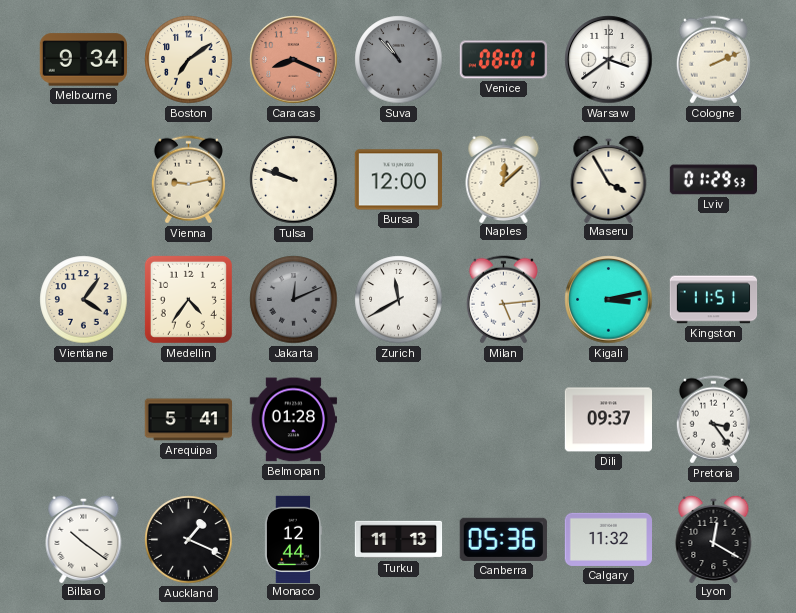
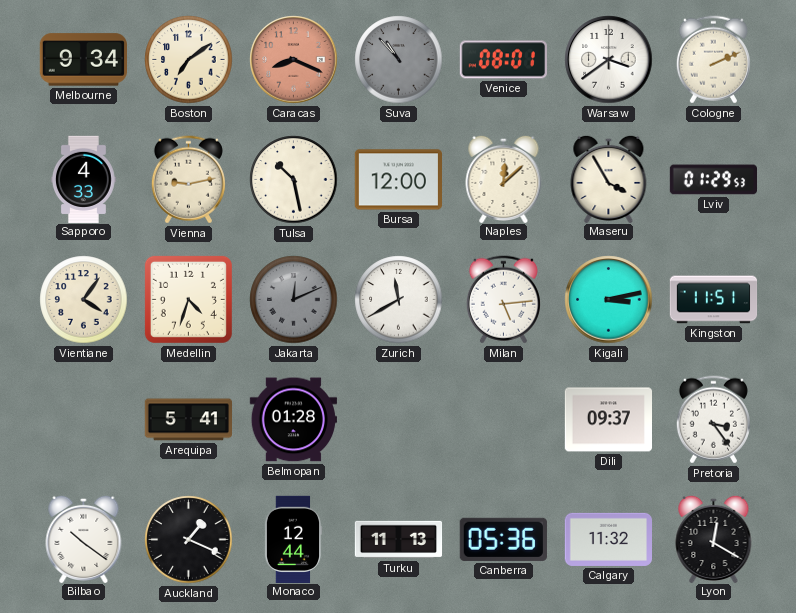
Sapporo: none -> 4:33
Tulsa: 9:48 -> 10:28
Medellin: 4:36 -> 4:33
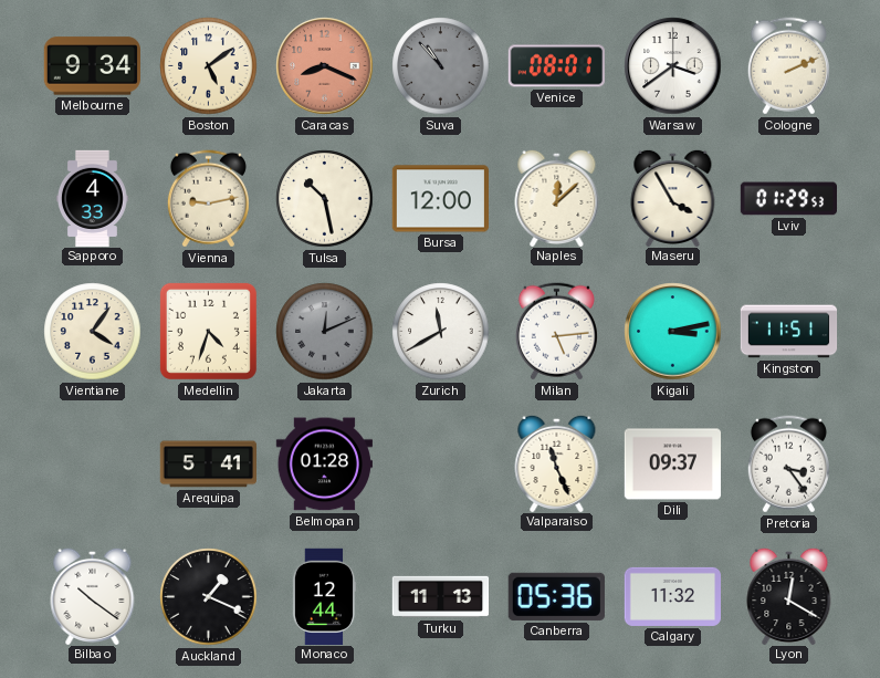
Boston: 7:09 -> 5:09
Valparaiso: none -> 11:26
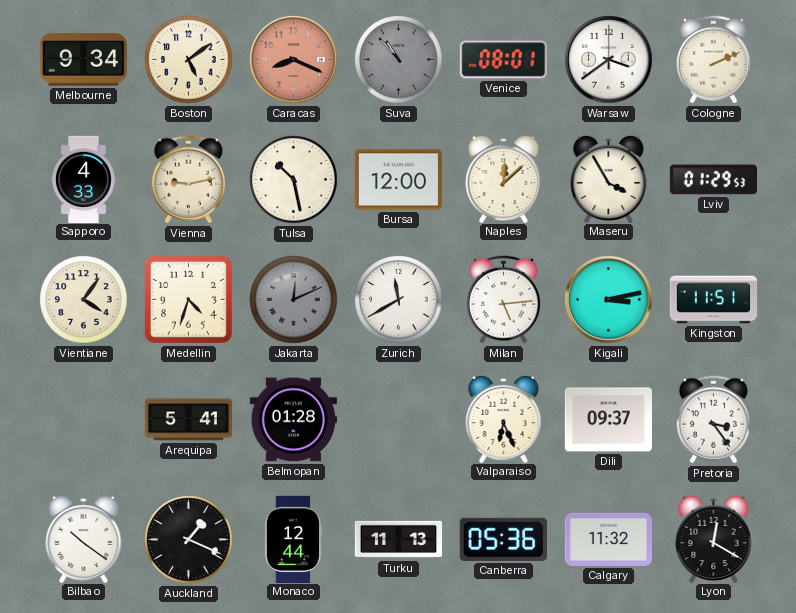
Valparaiso: 11:26 -> 6:26
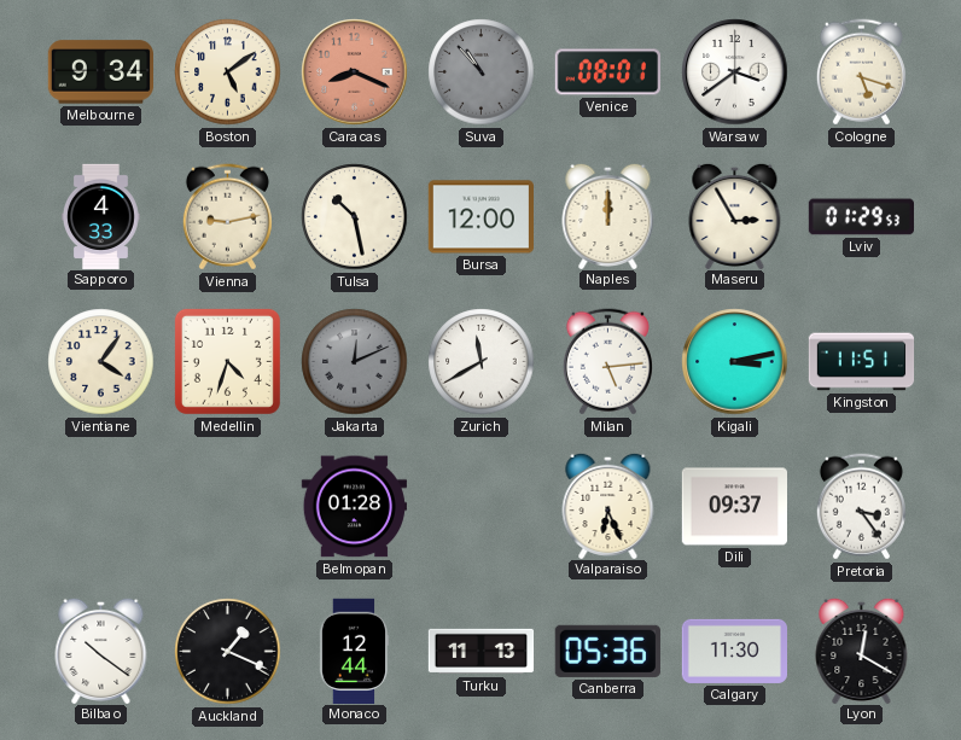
Cologne: 2:11 -> 5:18
Naples: 12:08 -> 12:00
Maseru: 3:55 -> 2:55
Arequipa: 5:41 -> none
Calgary: 11:32 -> 11:30
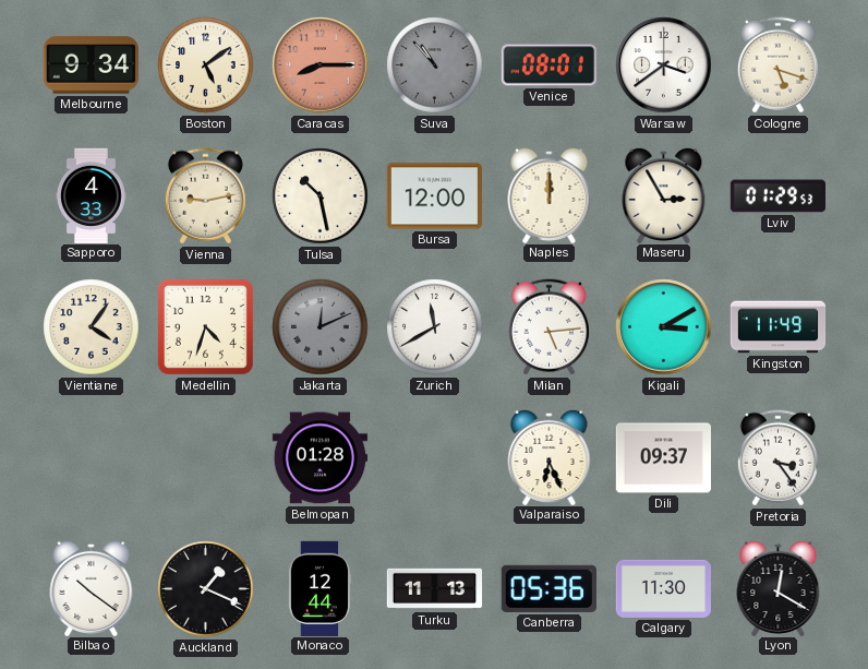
Caracas: 8:19 -> 8:15
Kigali: 3:13 -> 3:10
Kingston: 11:51 -> 11:49
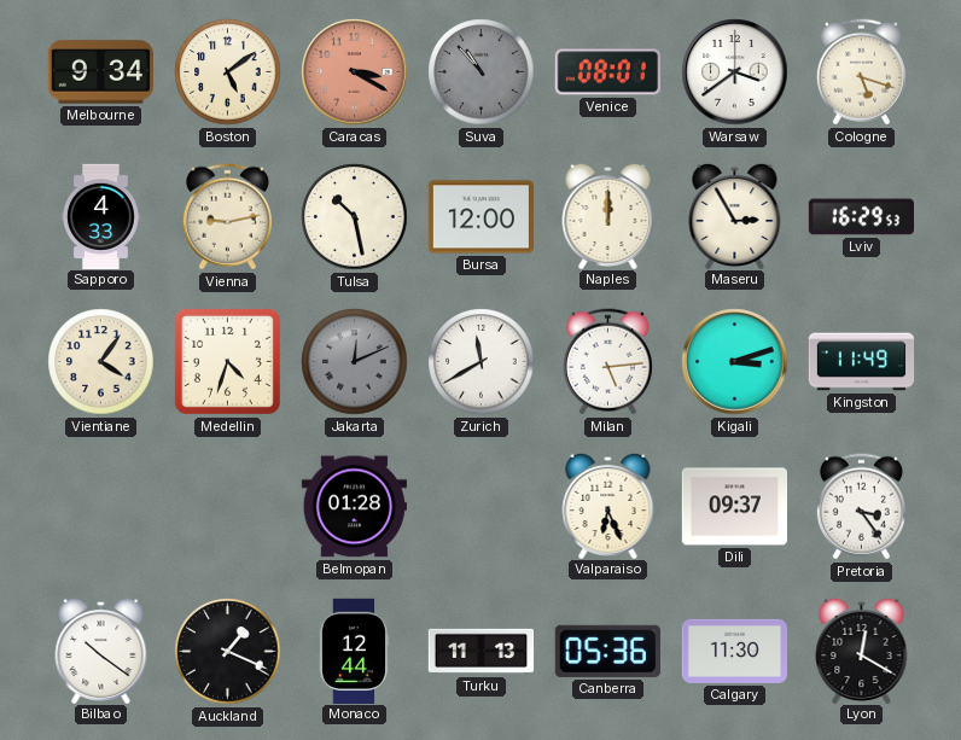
Caracas: 8:15 -> 3:20
Lviv: 01:29 -> 16:29
Kigali: 3:10 -> 3:12
